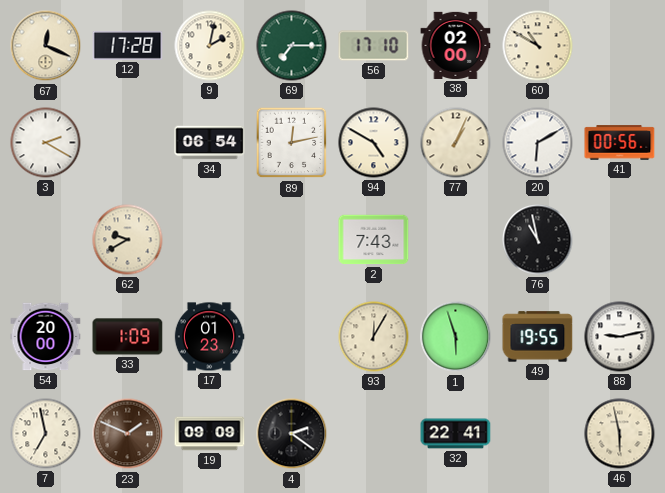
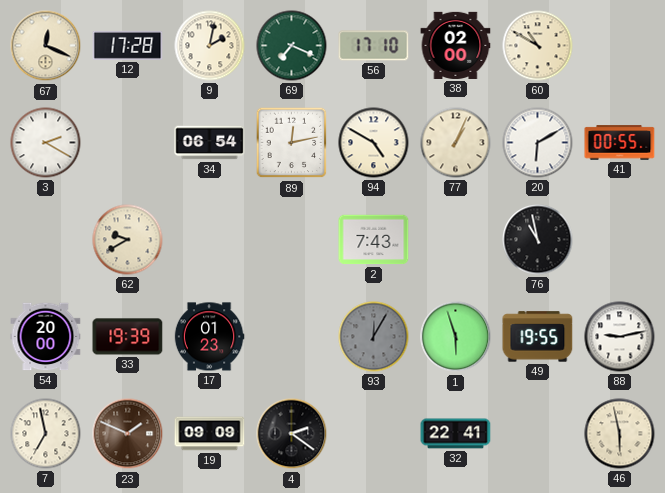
69: 7:15 -> 7:19
41: 00:56 -> 00:55
33: 1:09 -> 19:39
93 dial: cream -> grey
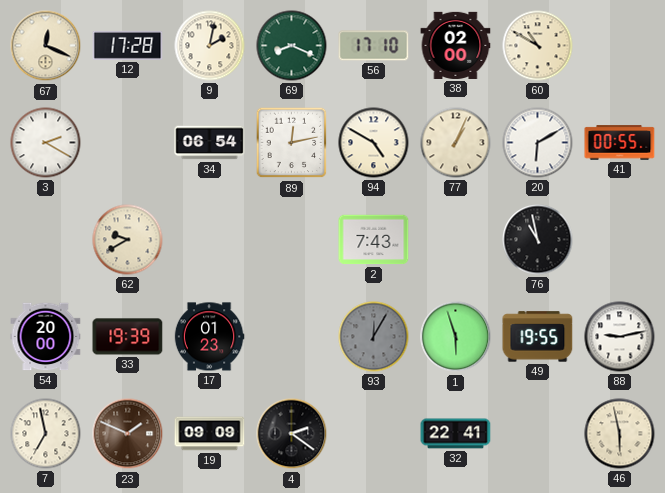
69: 7:19 -> 8:19
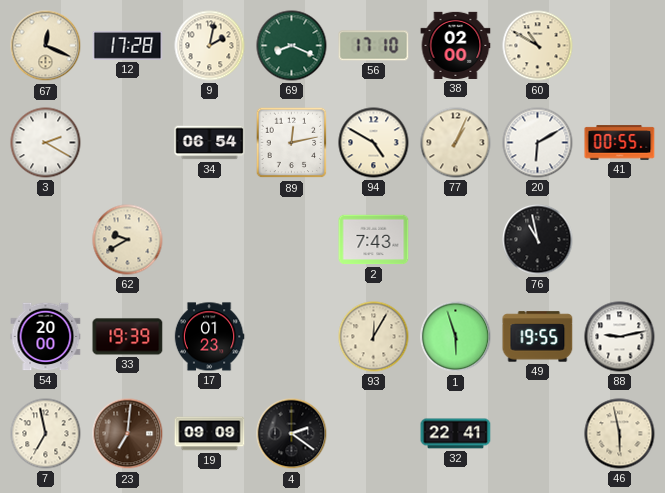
93 dial: grey -> cream
23: 1:49 -> 7:01
